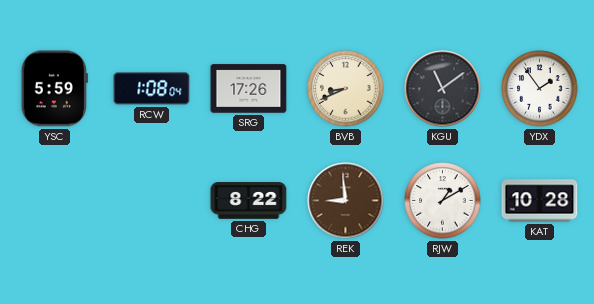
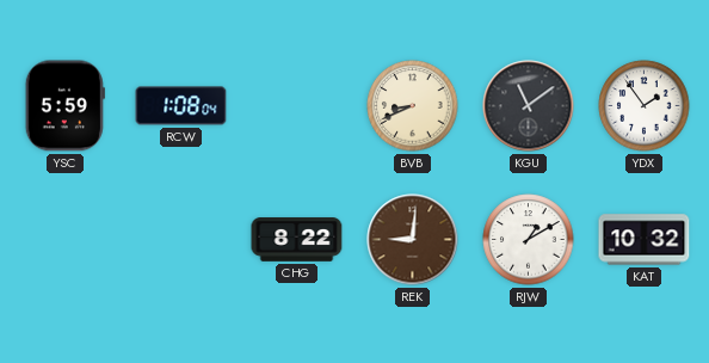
SRG: 17:26 -> none
REK: 8:59 -> 9:01
KAT: 10:28 -> 10:32
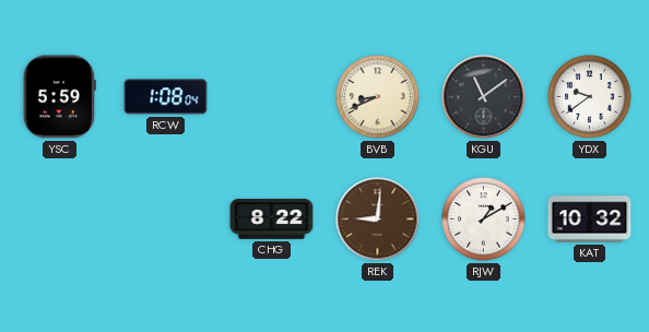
YDX: 1:54 -> 9:39
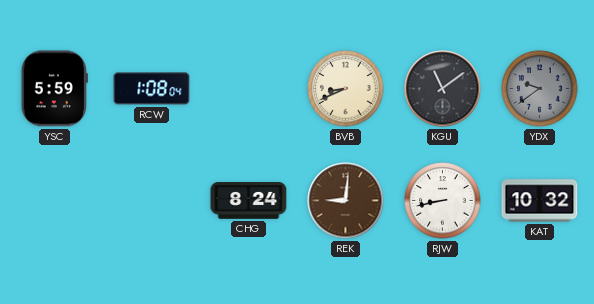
YDX dial: white -> grey
CHG: 8:22 -> 8:24
RJW: 1:10 -> 8:43
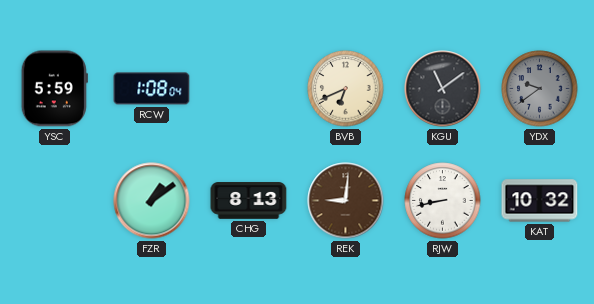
BVB: 8:41 -> 6:41
FZR: none -> 1:09
CHG: 8:24 -> 8:13
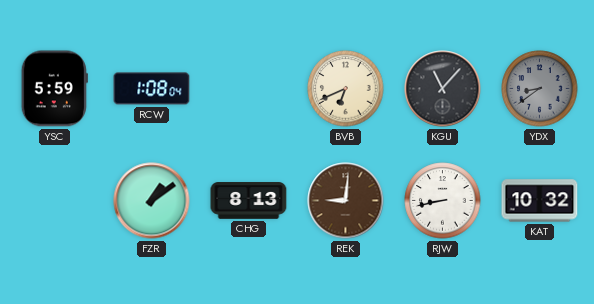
KGU: 11:09 -> 11:07
YDX: 9:39 -> 8:39
